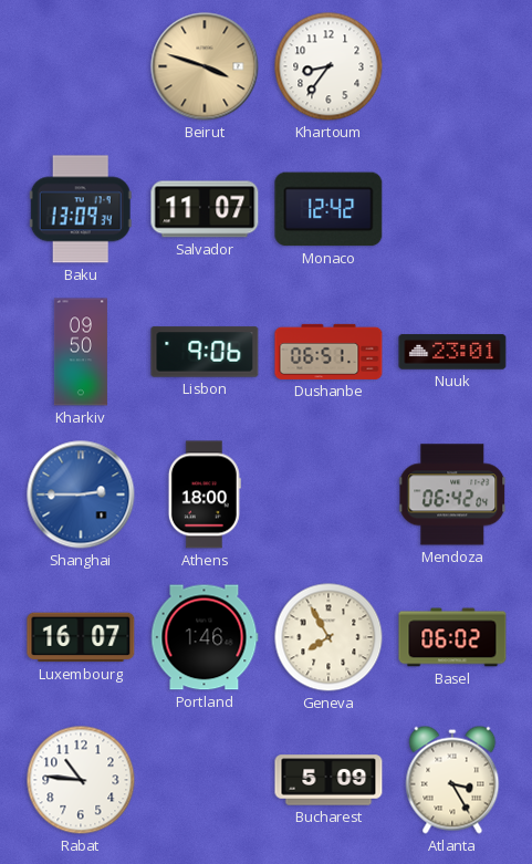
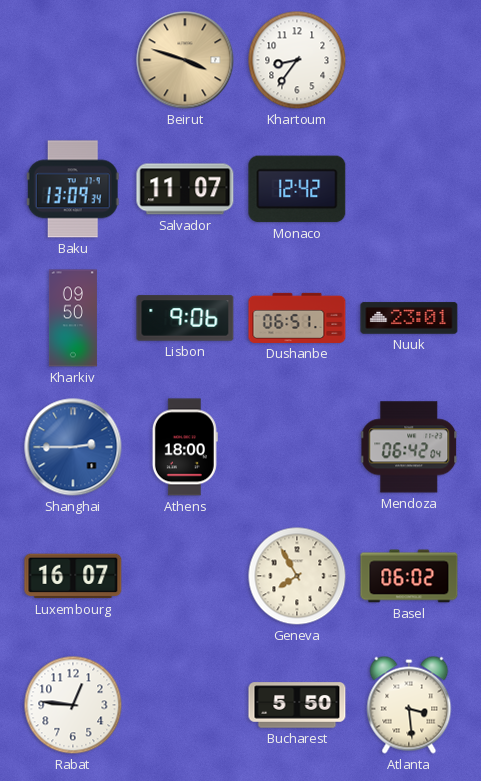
Portland: 1:46 -> none
Rabat: 10:46 -> 12:46
Bucharest: 5:09 -> 5:50
Atlanta: 3:25 -> 3:29
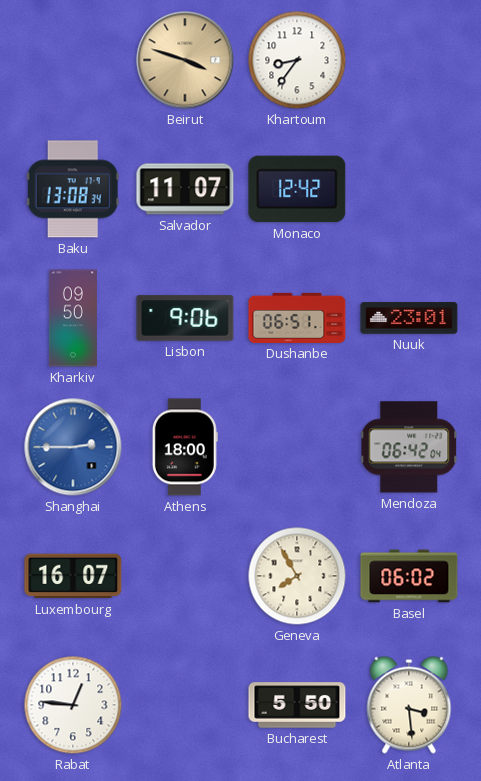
Baku: 13:09 -> 13:08
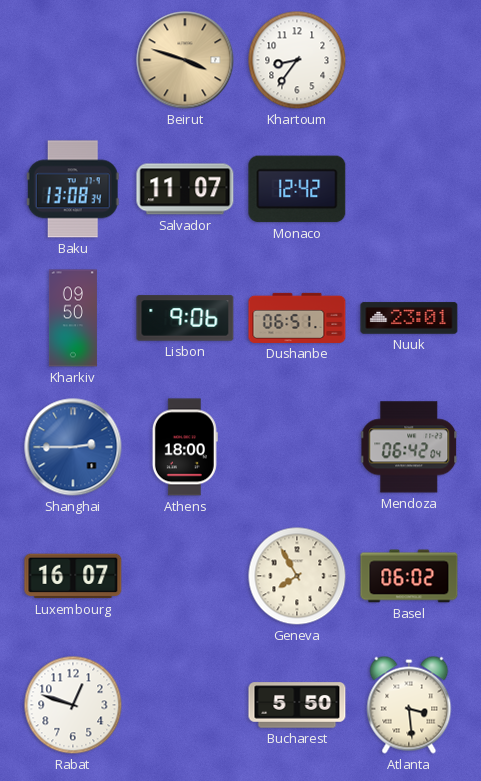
Rabat: 12:46 -> 12:48
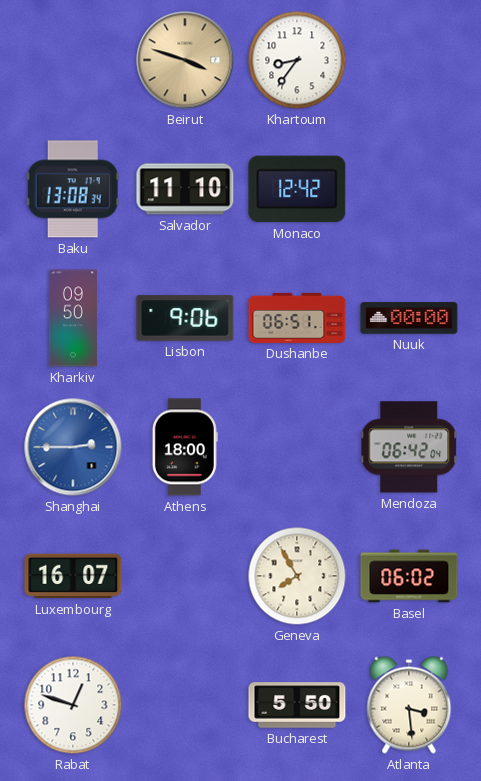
Salvador: 11:07 -> 11:10
Nuuk: 23:01 -> 00:00
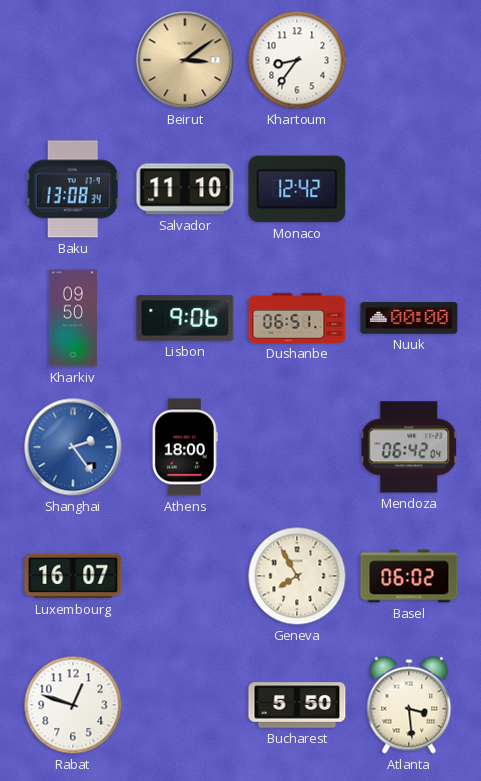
Beirut: 3:48 -> 3:09
Shanghai: 2:45 -> 2:24
